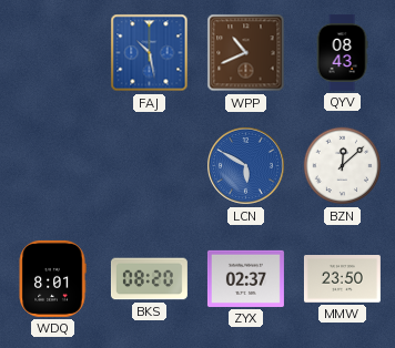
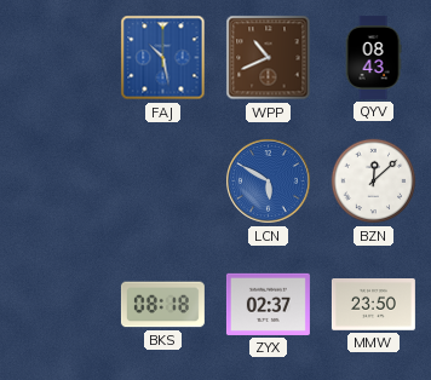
WDQ: 8:01 -> none
BKS: 08:20 -> 08:18
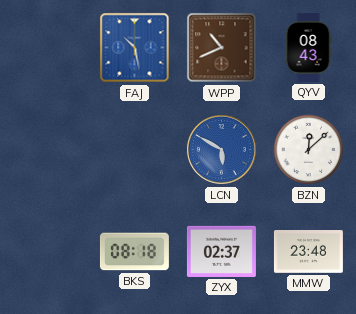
MMW: 23:50 -> 23:48
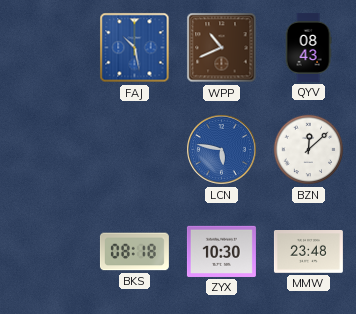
LCN: 5:50 -> 5:47
ZYX: 02:37 -> 10:30
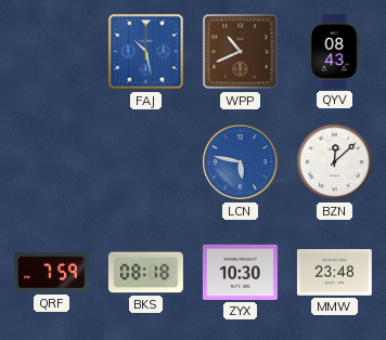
QRF: none -> 7:59
